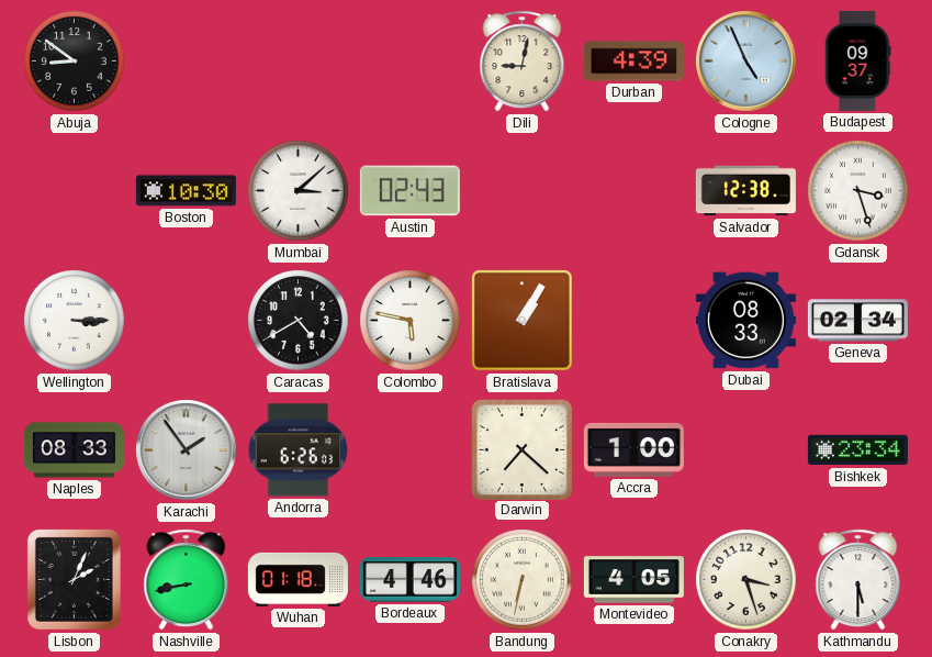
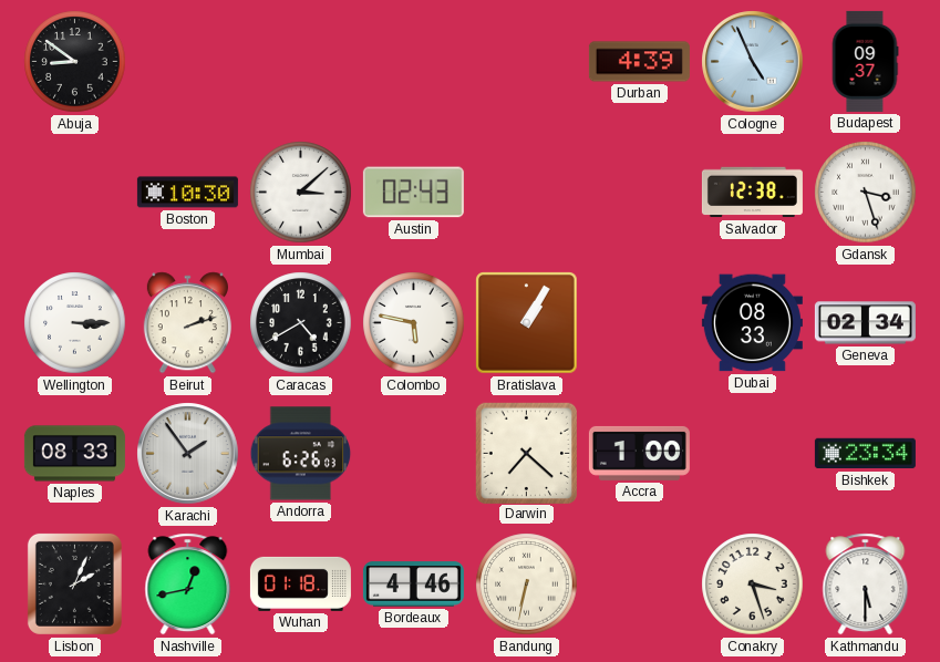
Dili: 9:02 -> none
Beirut: none -> 2:12
Nashville: 8:43 -> 12:43
Montevideo: 4:05 -> none
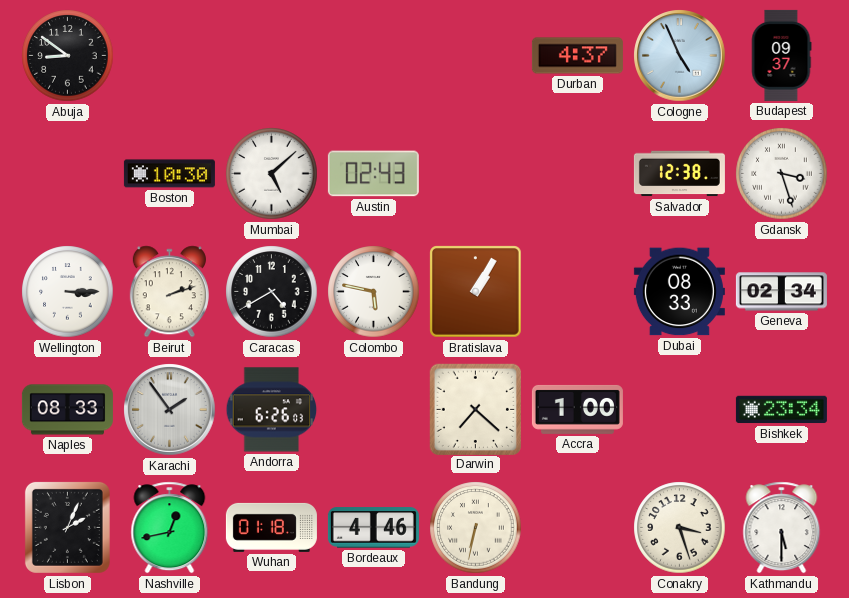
Durban: 4:39 -> 4:37
Mumbai: 3:08 -> 5:08
